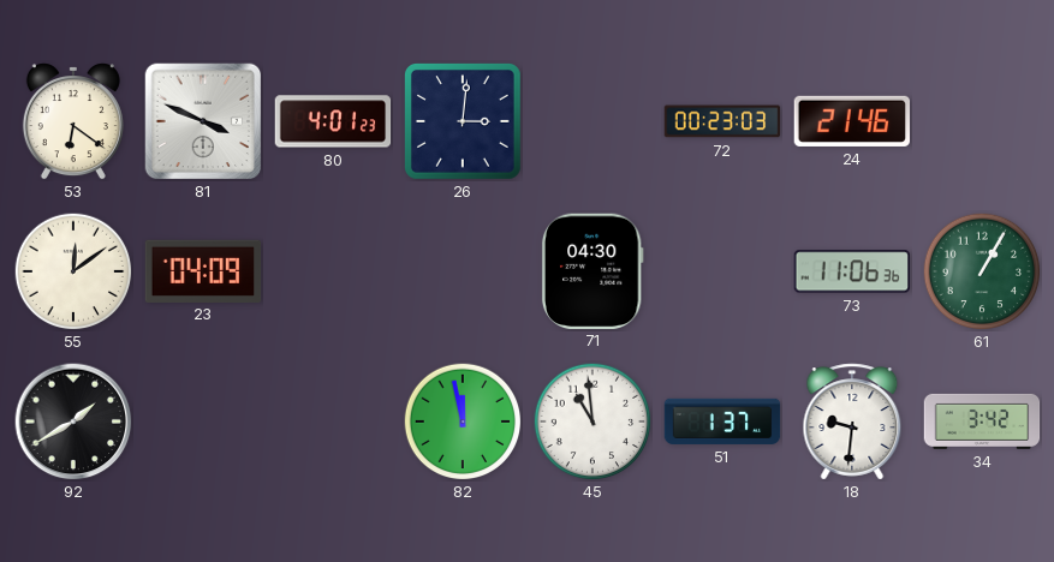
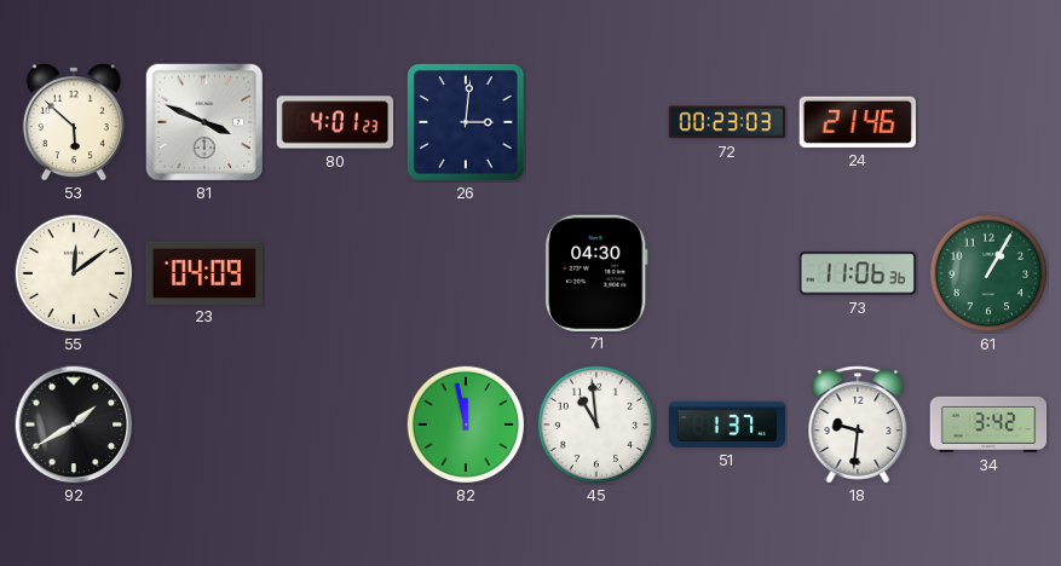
53: 6:21 -> 5:52
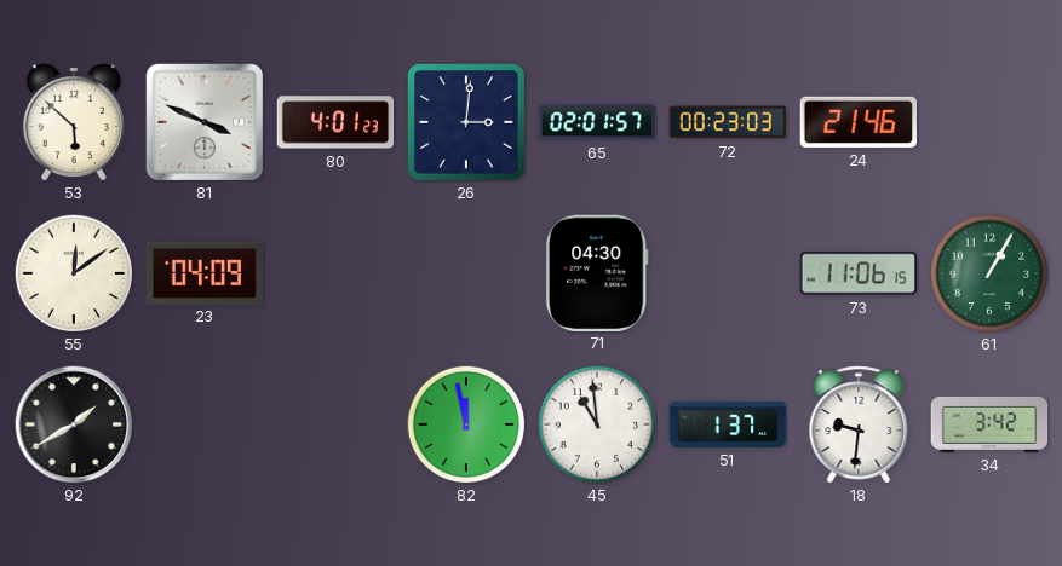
65: none -> 02:01
73: 11:06:36 -> 11:06:15
